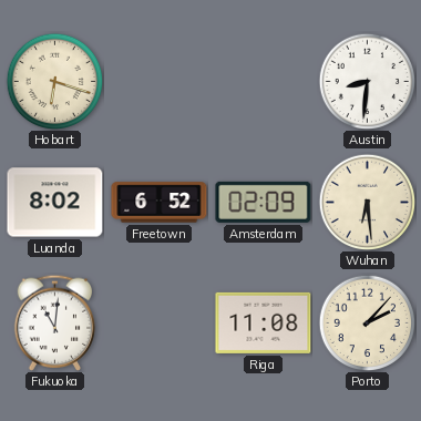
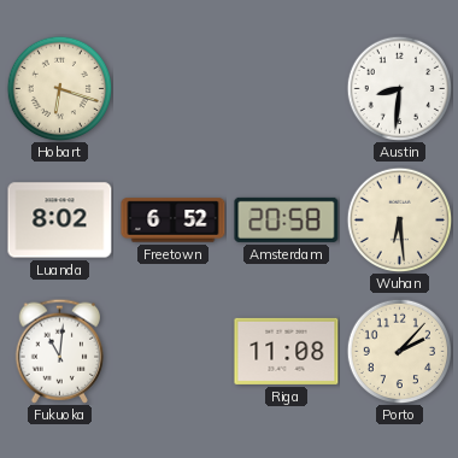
Amsterdam: 02:09 -> 20:58
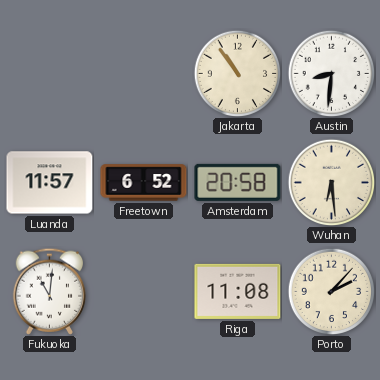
Hobart: 6:18 -> none
Jakarta: none -> 10:54
Luanda: 8:02 -> 11:57
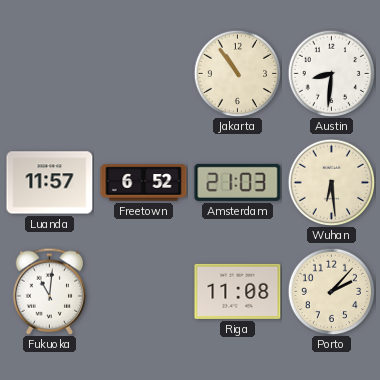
Amsterdam: 20:58 -> 21:03
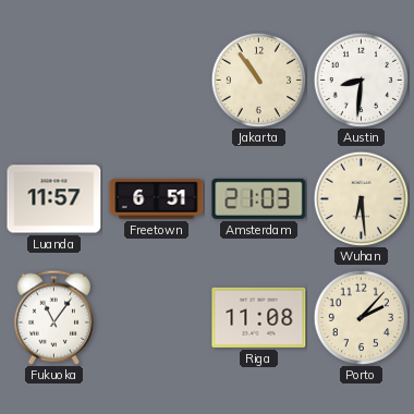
Freetown: 6:52 -> 6:51
Fukuoka: 11:01 -> 11:06
